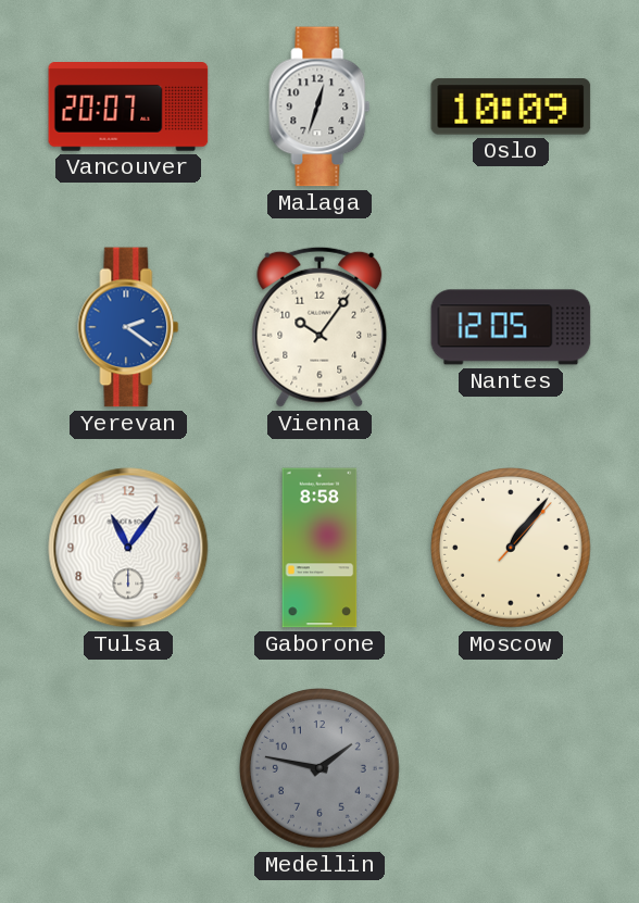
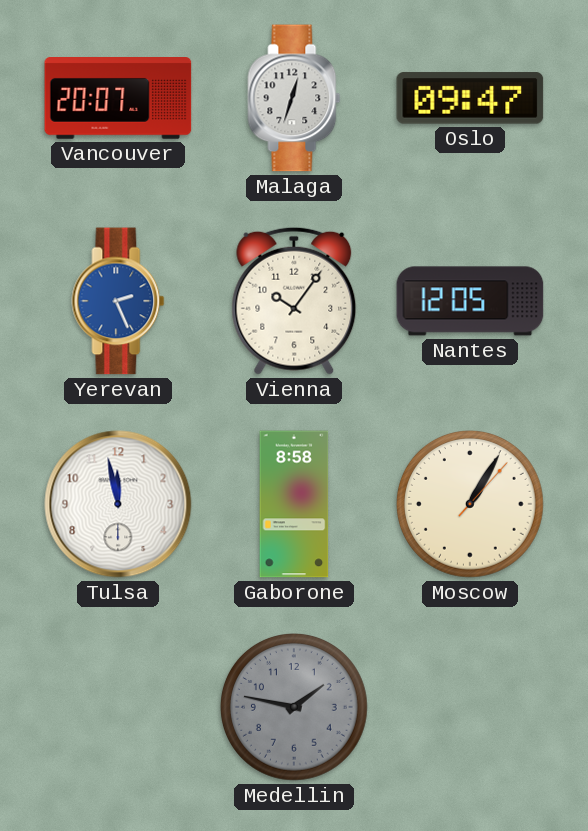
Oslo: 10:09 -> 09:47
Yerevan: 2:21 -> 2:26
Tulsa: 11:06 -> 11:58
Moscow: 1:06 -> 1:05
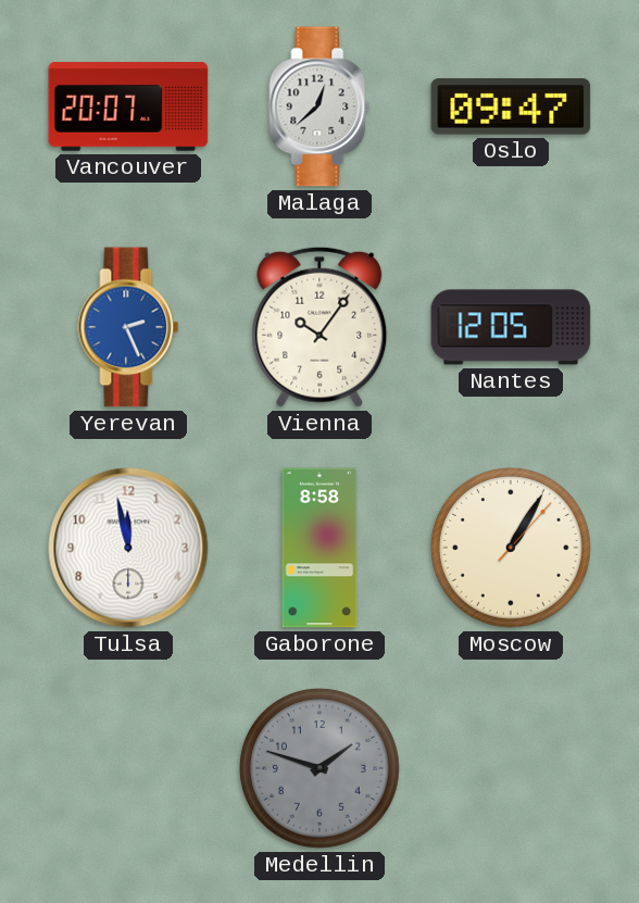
Malaga: 12:33 -> 12:38
Medellin: 1:47 -> 1:48
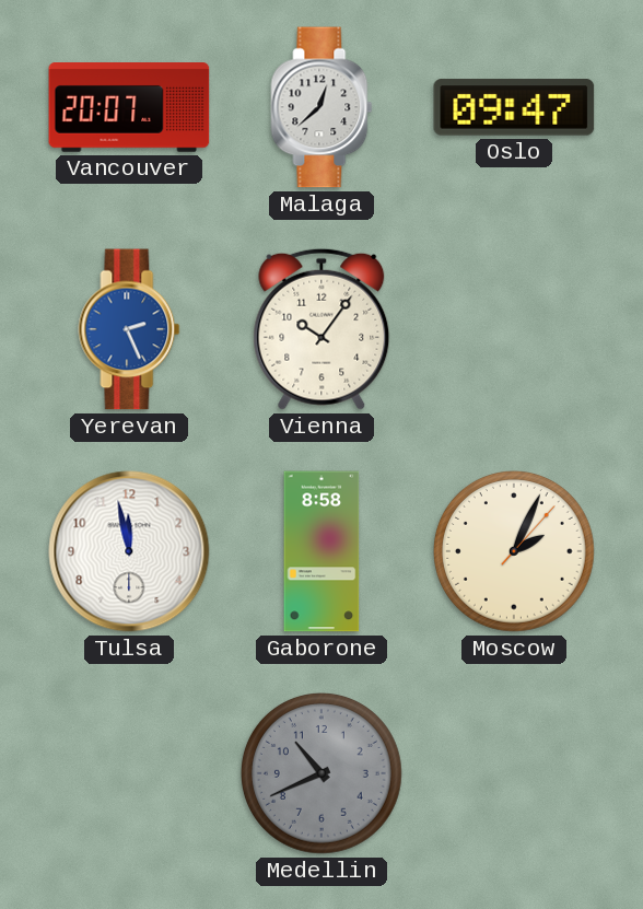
Nantes: 12:05 -> none
Moscow: 1:05 -> 2:04
Medellin: 1:48 -> 10:41
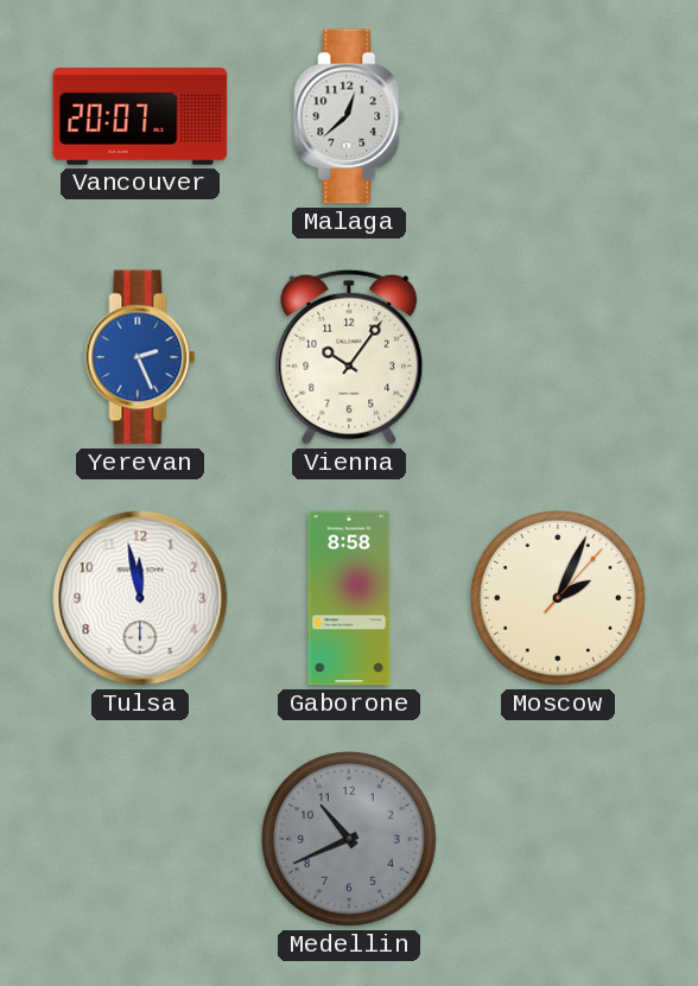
Oslo: 09:47 -> none
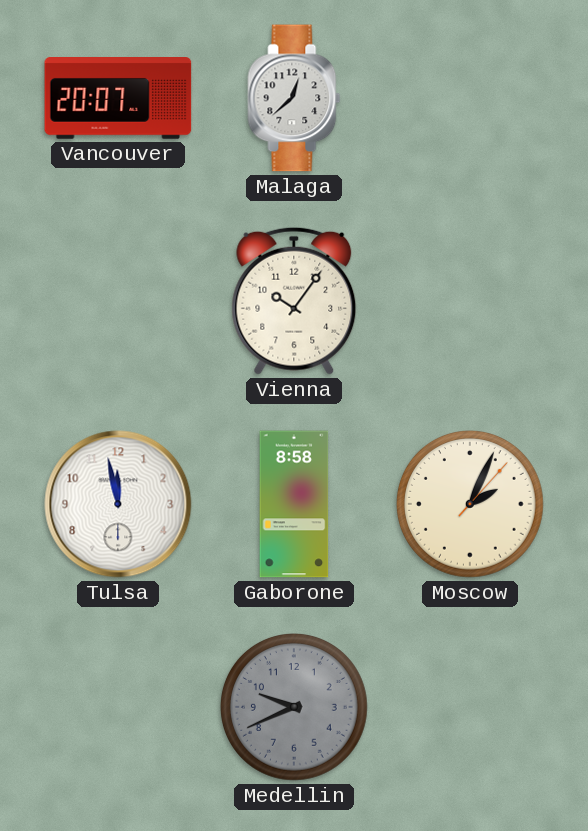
Yerevan: 2:26 -> none
Medellin: 10:41 -> 9:41
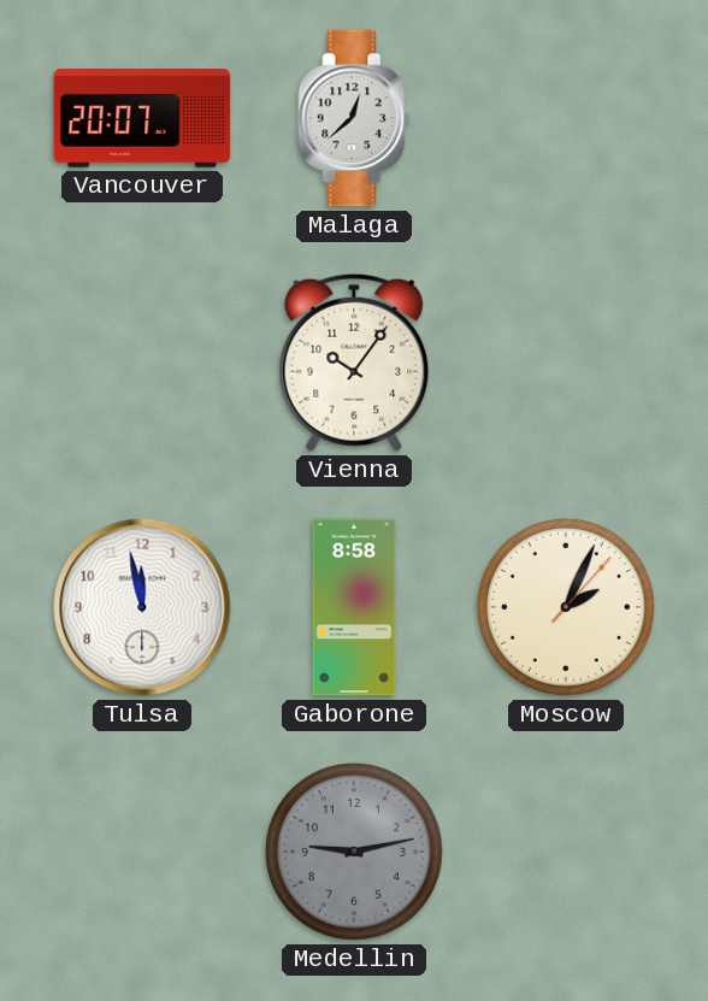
Medellin: 9:41 -> 9:13
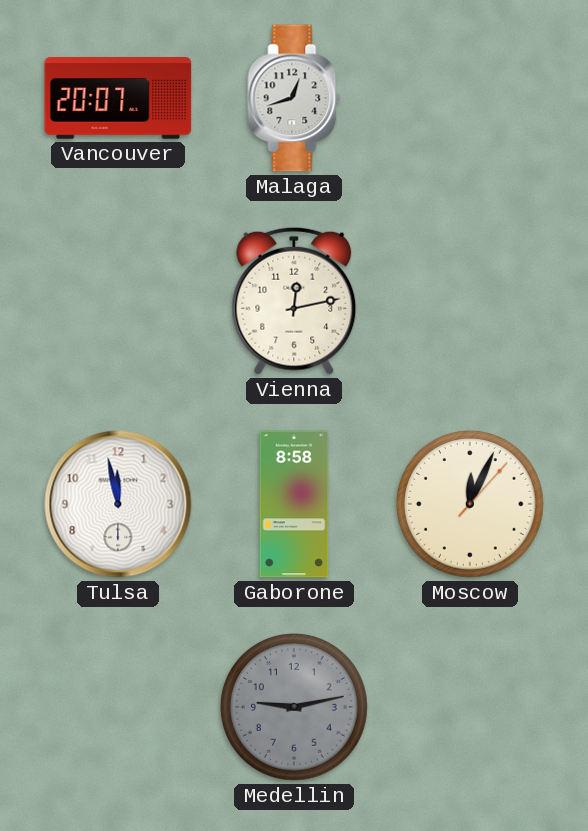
Malaga: 12:38 -> 12:42
Vienna: 10:06 -> 12:13
Moscow: 2:04 -> 12:04
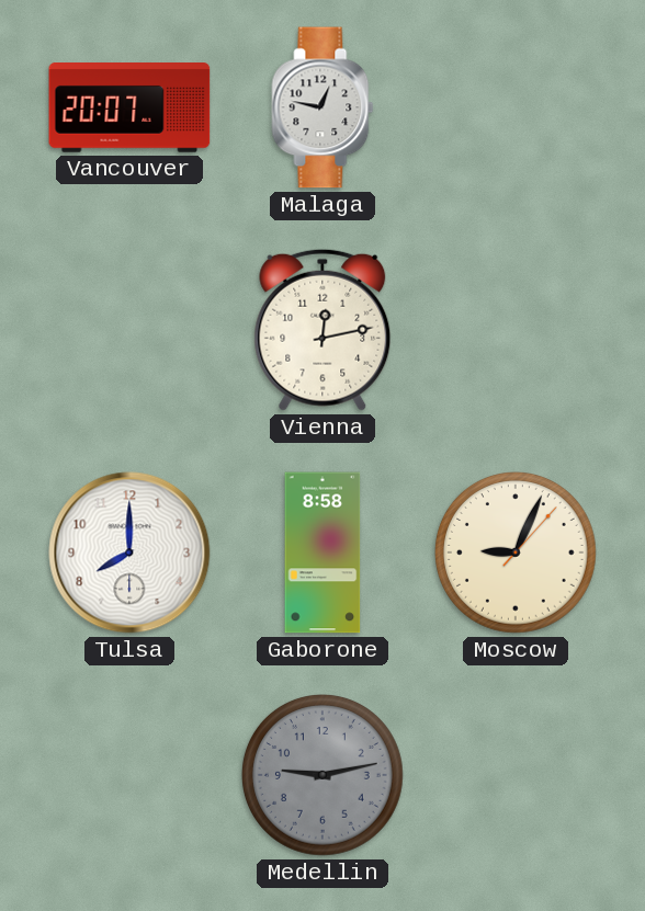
Malaga: 12:42 -> 12:47
Tulsa: 11:58 -> 8:00
Moscow: 12:04 -> 9:04
